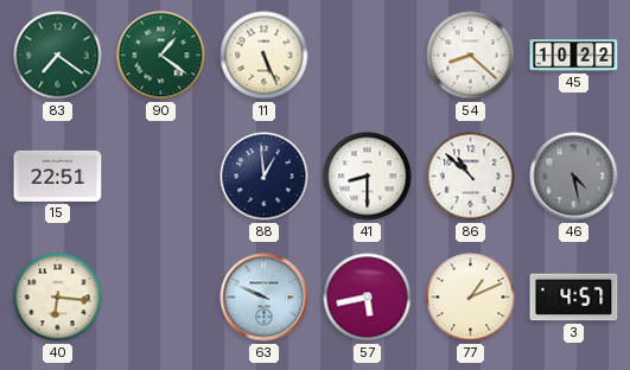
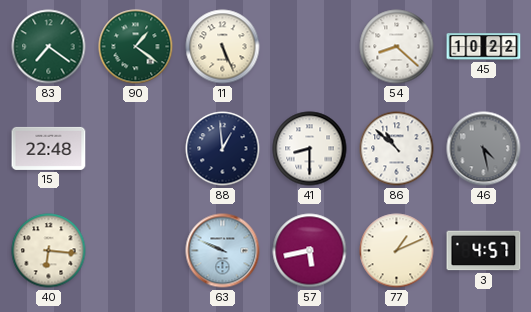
15: 22:51 -> 22:48
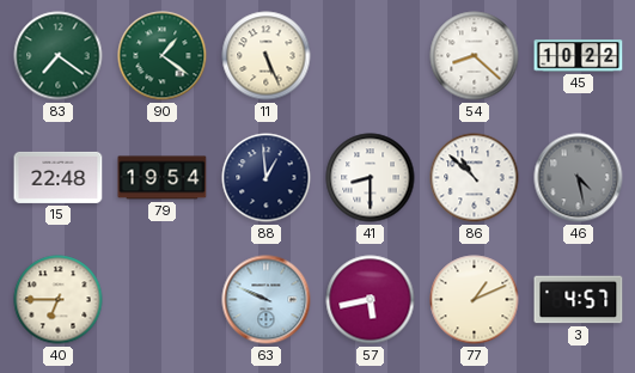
79: none -> 19:54
40: 6:16 -> 6:45
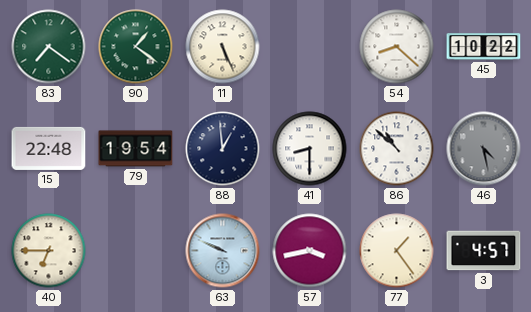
57: 5:43 -> 3:43
77: 1:11 -> 1:24
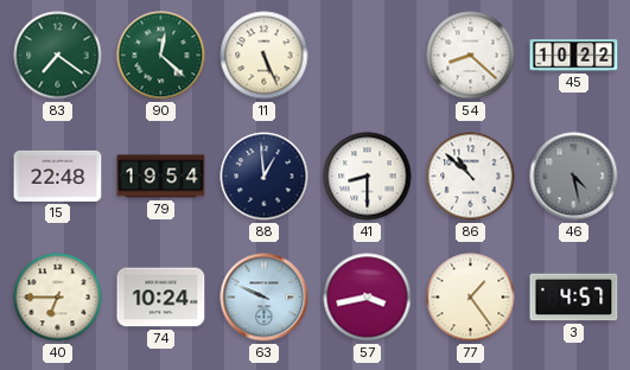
90: 1:21 -> 12:22
74: none -> 10:24
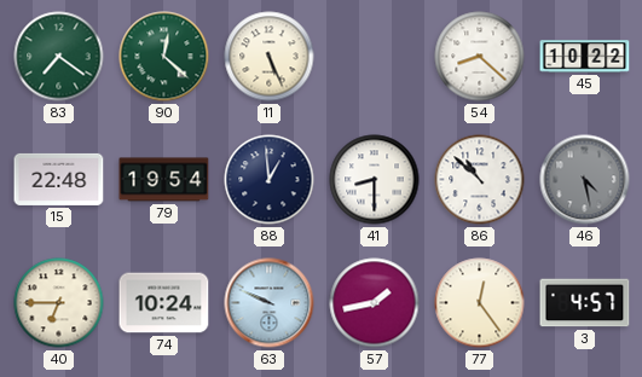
57: 3:43 -> 1:43
77: 1:24 -> 12:24
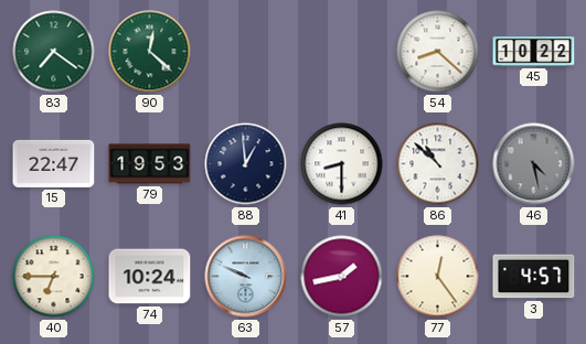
11: 5:26 -> none
15: 22:48 -> 22:47
79: 19:54 -> 19:53
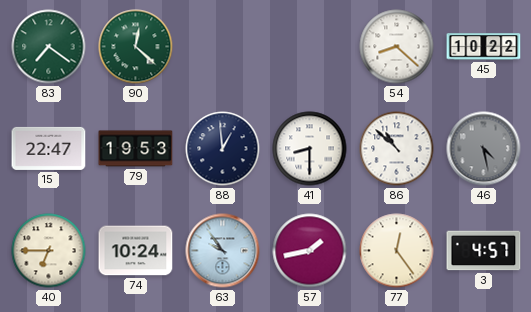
63: 9:49 -> 9:54
